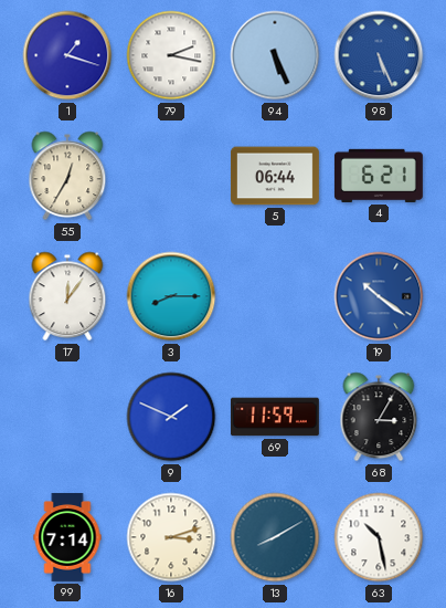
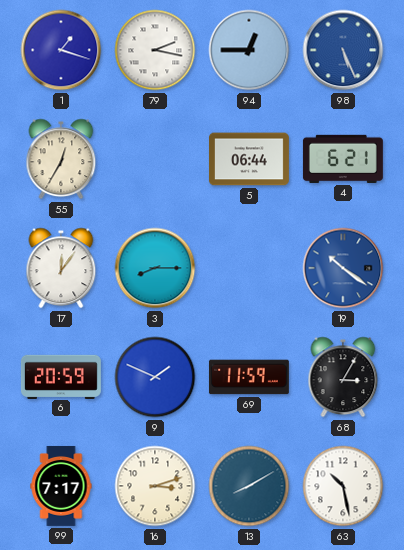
94: 5:26 -> 12:45
6: none -> 20:59
99: 7:14 -> 7:17
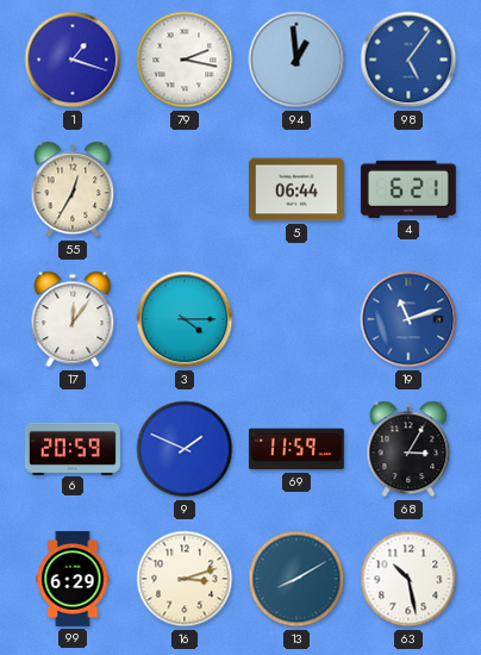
94: 12:45 -> 12:59
98: 5:26 -> 5:06
3: 8:15 -> 4:15
19: 10:21 -> 11:12
99: 7:17 -> 6:29
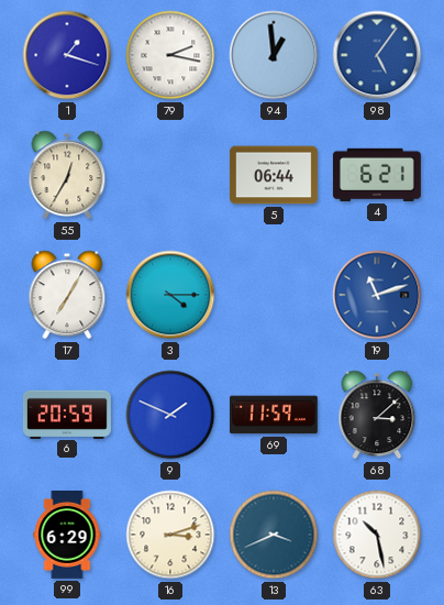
17: 12:06 -> 7:05
68: 3:05 -> 3:08
13: 8:10 -> 3:41
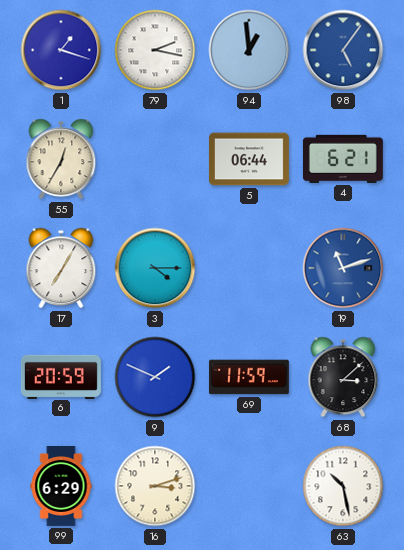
13: 3:41 -> none
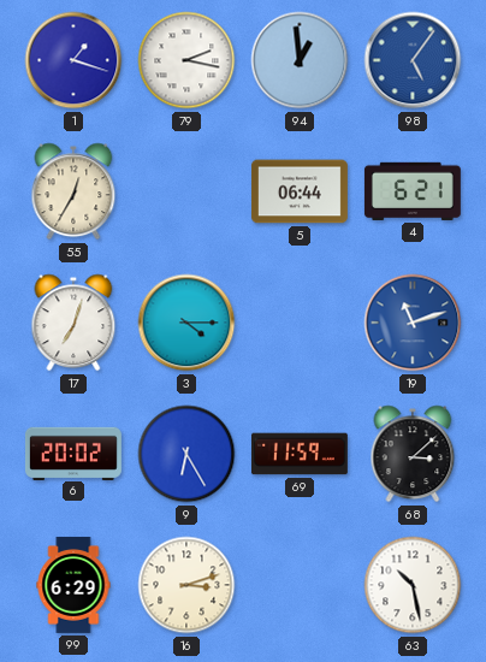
17: 7:05 -> 7:03
6: 20:59 -> 20:02
9: 1:49 -> 6:25
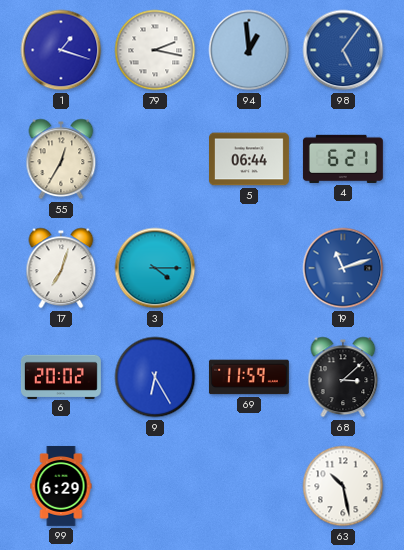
16: 3:12 -> none
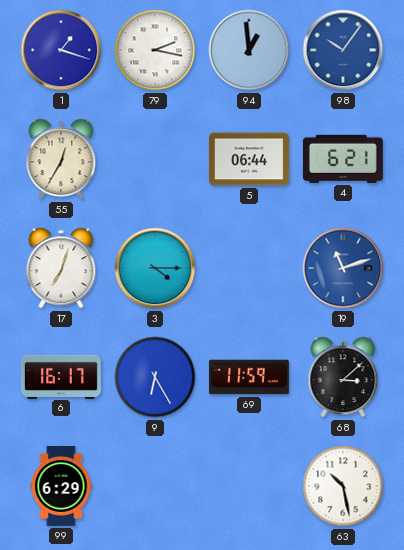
98: 5:06 -> 10:06
6: 20:02 -> 16:17
